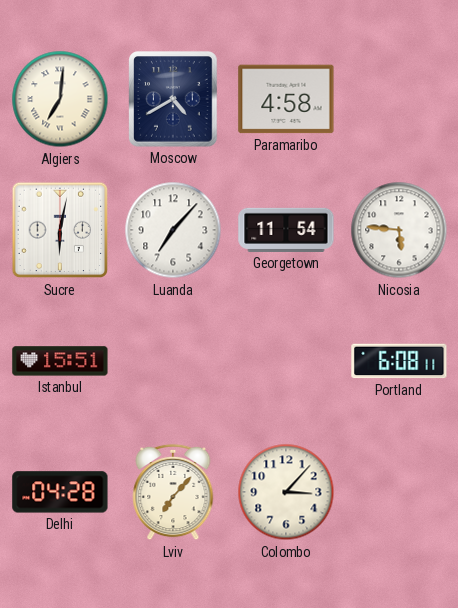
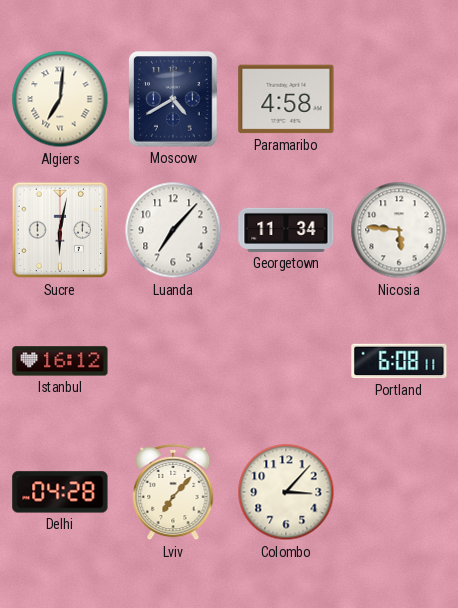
Georgetown: 11:54 -> 11:34
Istanbul: 15:51 -> 16:12
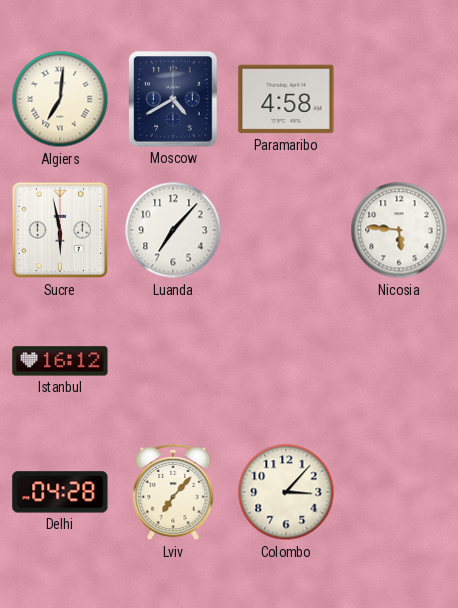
Sucre: 6:02 -> 5:58
Georgetown: 11:34 -> none
Portland: 6:08 -> none
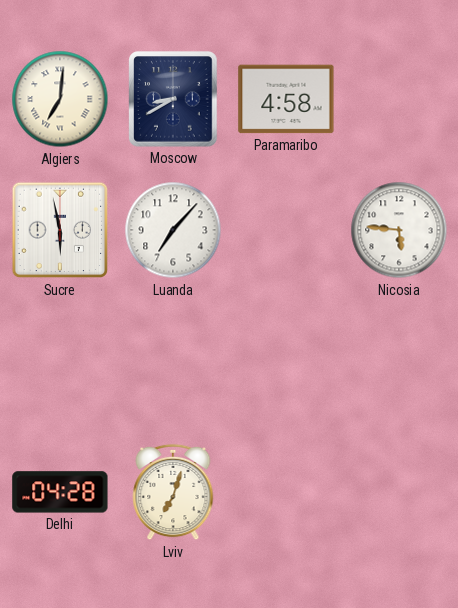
Moscow: 4:40 -> 8:40
Istanbul: 16:12 -> none
Lviv: 7:07 -> 7:03
Colombo: 3:07 -> none
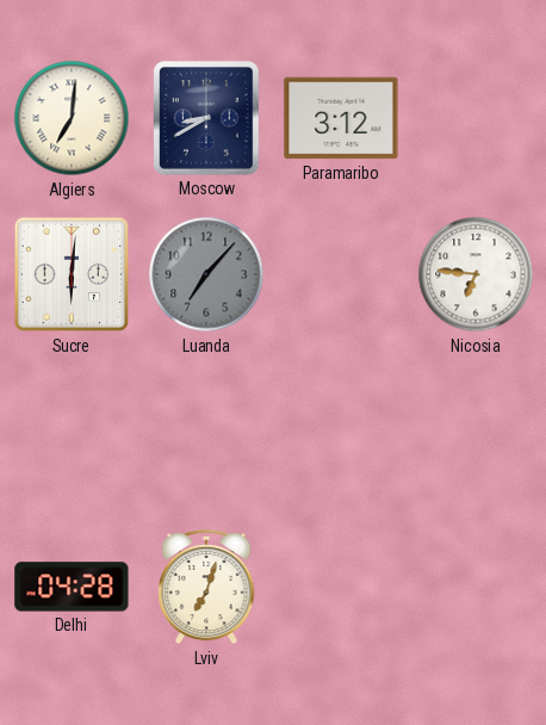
Paramaribo: 4:58 -> 3:12
Sucre: 5:58 -> 6:01
Luanda dial: white -> grey
Nicosia: 5:46 -> 6:46
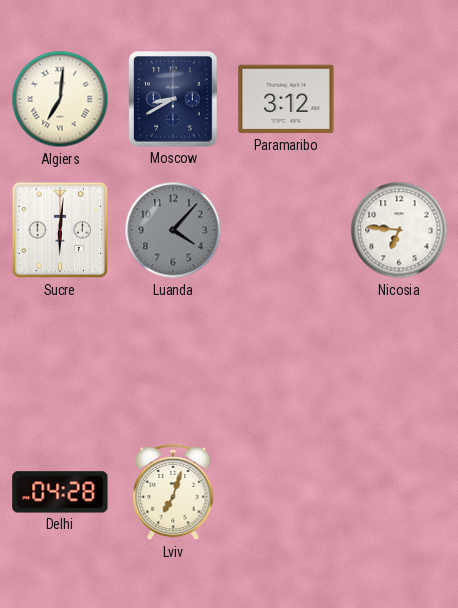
Luanda: 7:07 -> 4:07
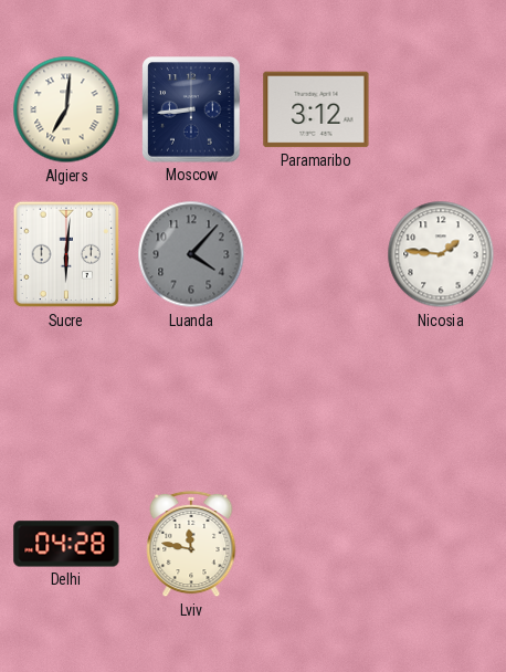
Moscow: 8:40 -> 8:44
Nicosia: 6:46 -> 1:46
Lviv: 7:03 -> 11:47
